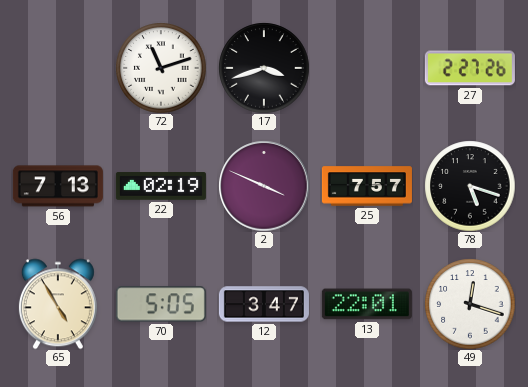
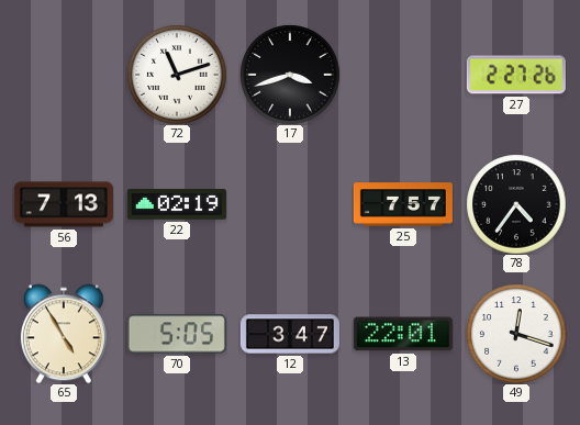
2: 3:49 -> none
78: 5:18 -> 4:36
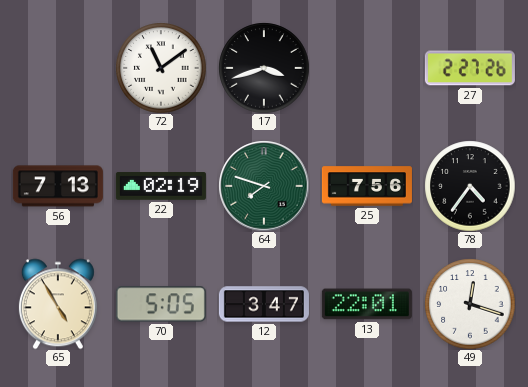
72: 11:12 -> 11:09
64: none -> 7:48
25: 7:57 -> 7:56
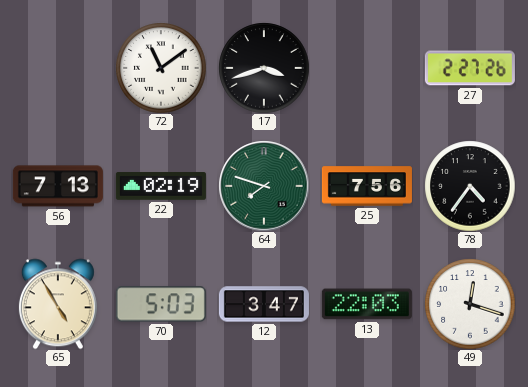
70: 5:05 -> 5:03
13: 22:01 -> 22:03
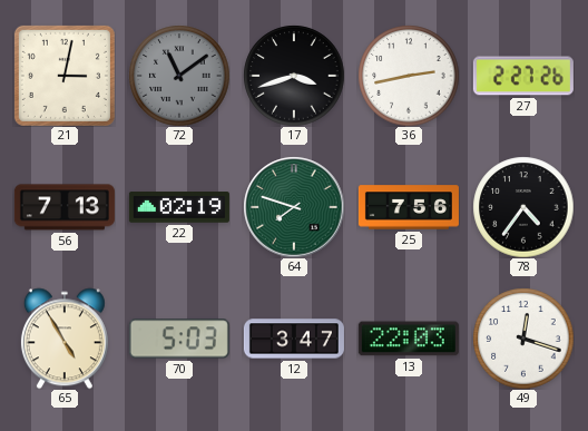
21: none -> 3:02
72 dial: white -> grey
36: none -> 2:43
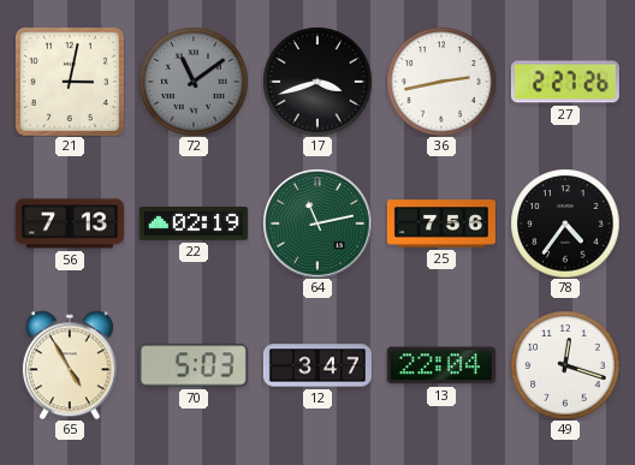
64: 7:48 -> 11:13
13: 22:03 -> 22:04
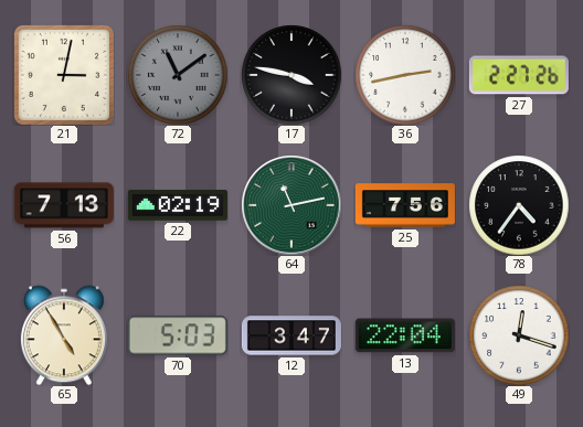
17: 3:42 -> 3:47
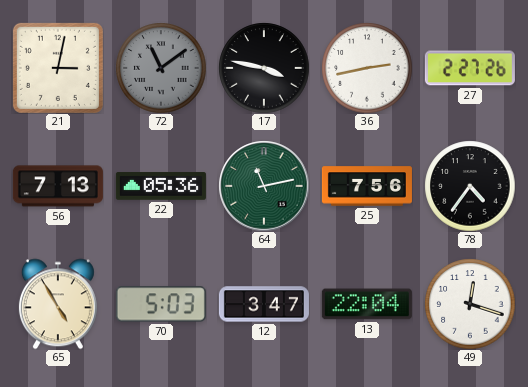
22: 02:19 -> 05:36
